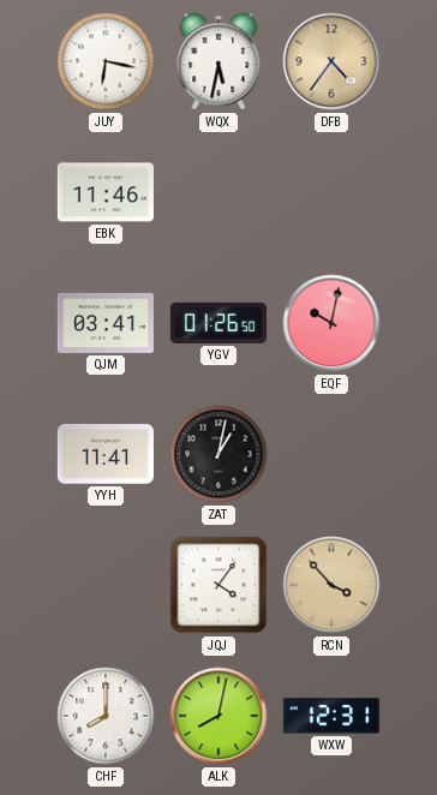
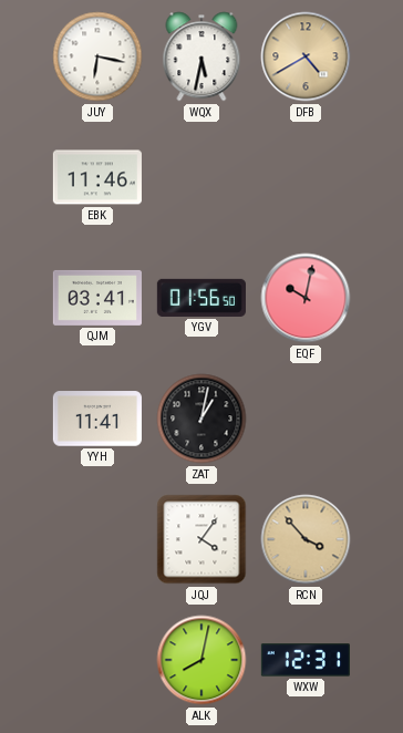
DFB: 4:36 -> 4:40
YGV: 01:26 -> 01:56
CHF: 8:00 -> none
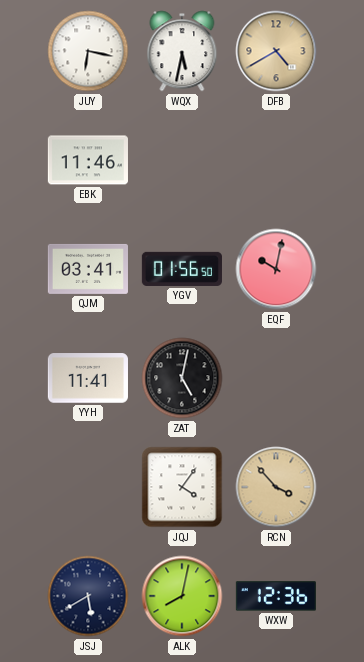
ZAT: 1:02 -> 5:02
JSJ: none -> 5:40
WXW: 12:31 -> 12:36
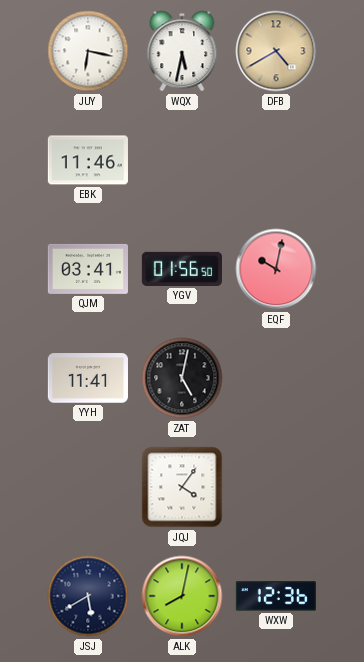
RCN: 3:53 -> none
